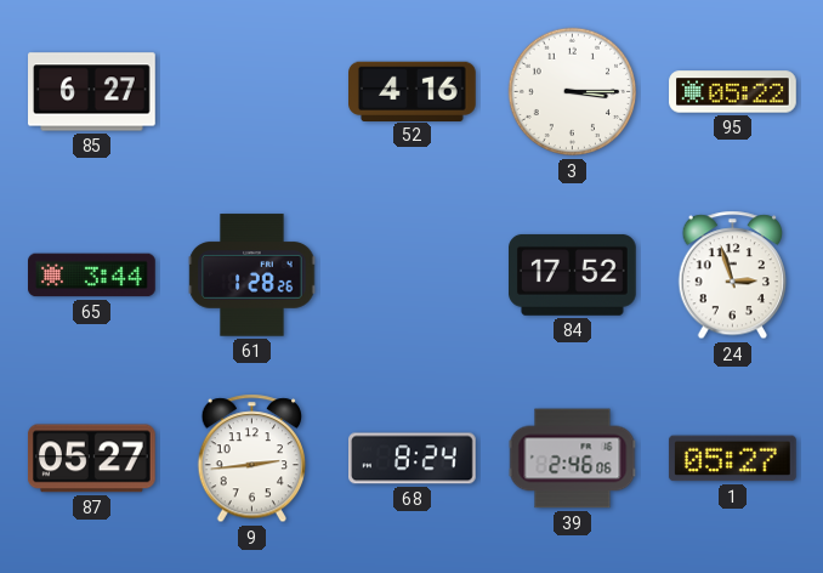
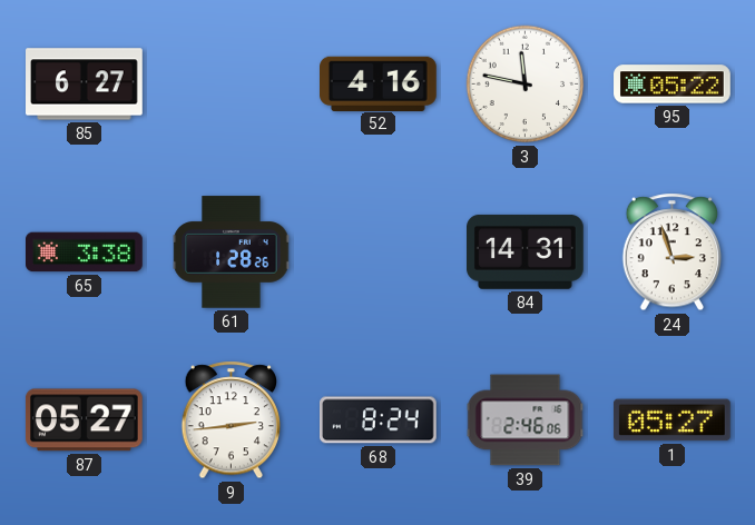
3: 3:15 -> 11:47
65: 3:44 -> 3:38
84: 17:52 -> 14:31
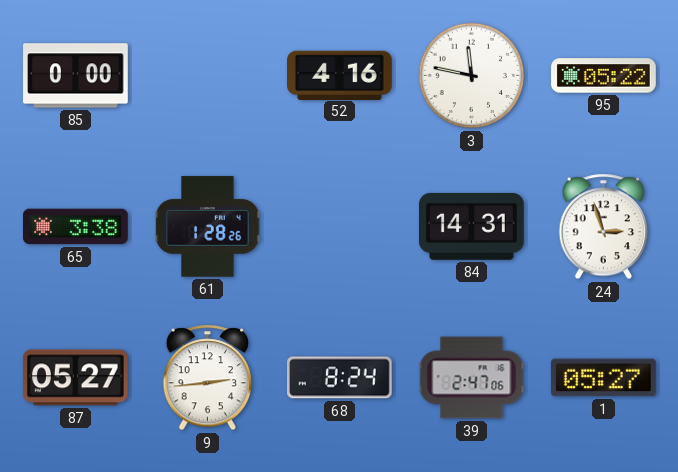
85: 6:27 -> 0:00
39: 2:46 -> 2:47
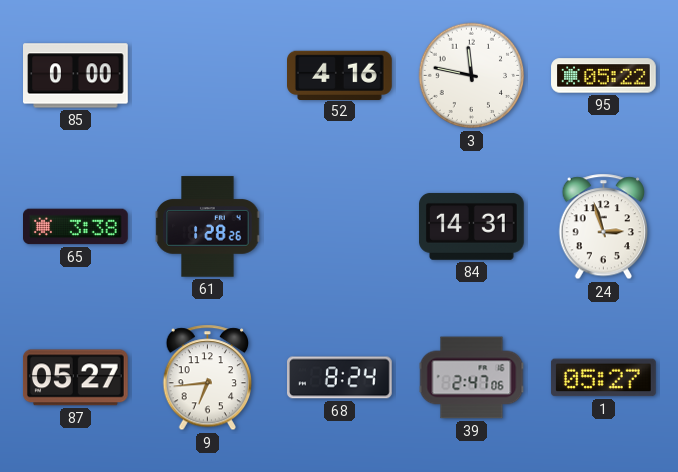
9: 2:44 -> 6:44
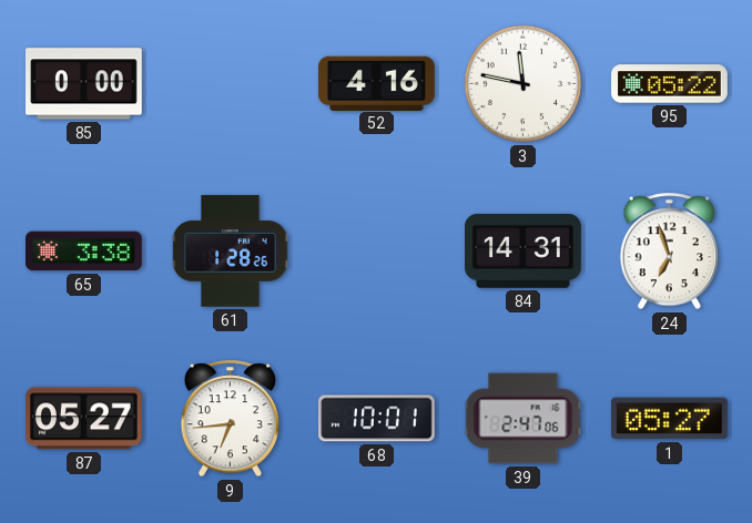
24: 2:57 -> 6:57
68: 8:24 -> 10:01
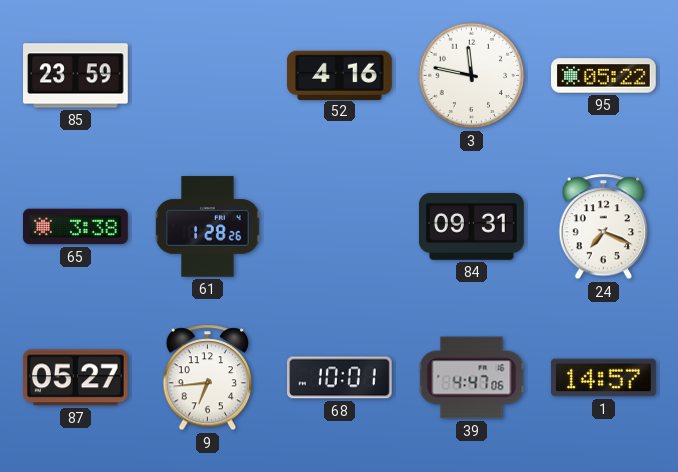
85: 0:00 -> 23:59
84: 14:31 -> 09:31
24: 6:57 -> 7:19
39: 2:47 -> 4:47
1: 05:27 -> 14:57
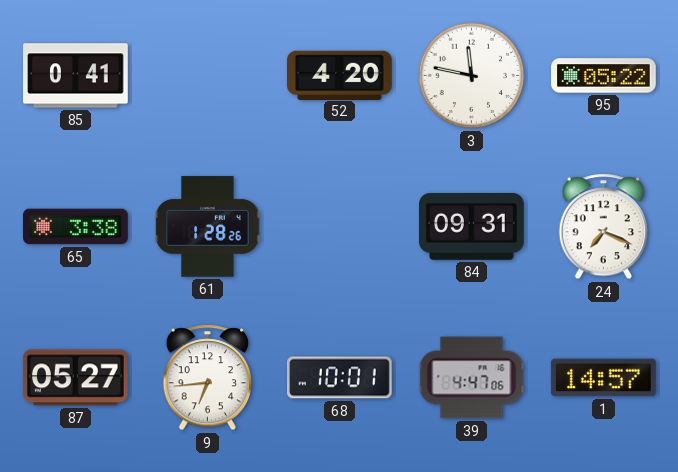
85: 23:59 -> 0:41
52: 4:16 -> 4:20
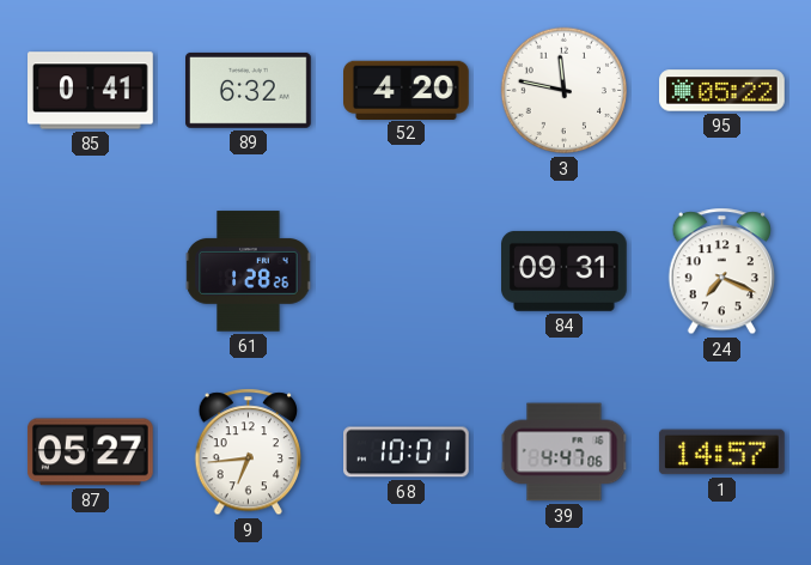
89: none -> 6:32
65: 3:38 -> none
